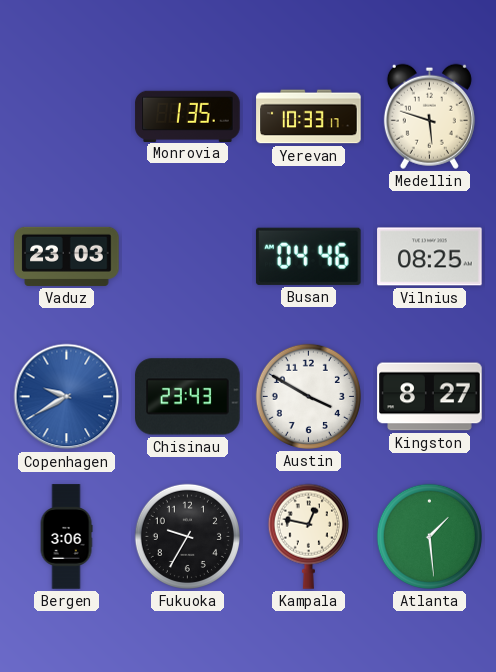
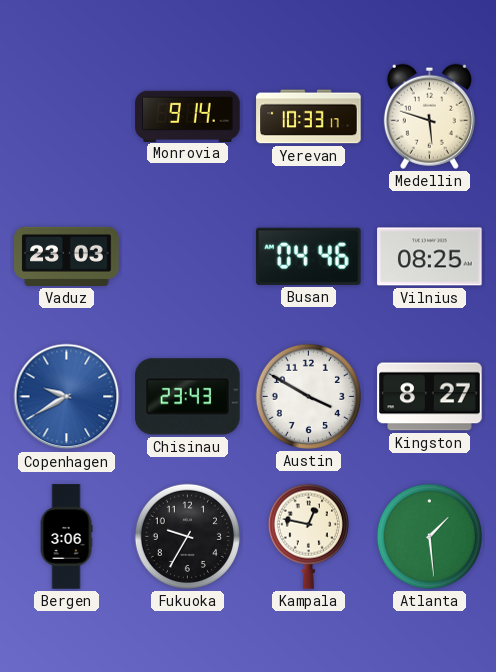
Monrovia: 1:35 -> 9:14
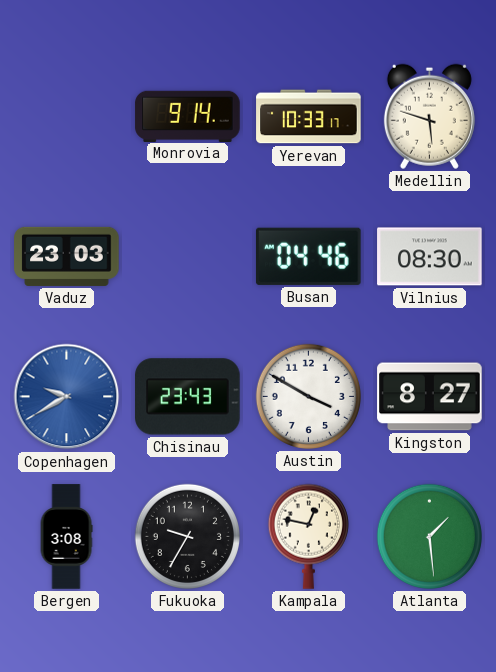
Vilnius: 08:25 -> 08:30
Bergen: 3:06 -> 3:08
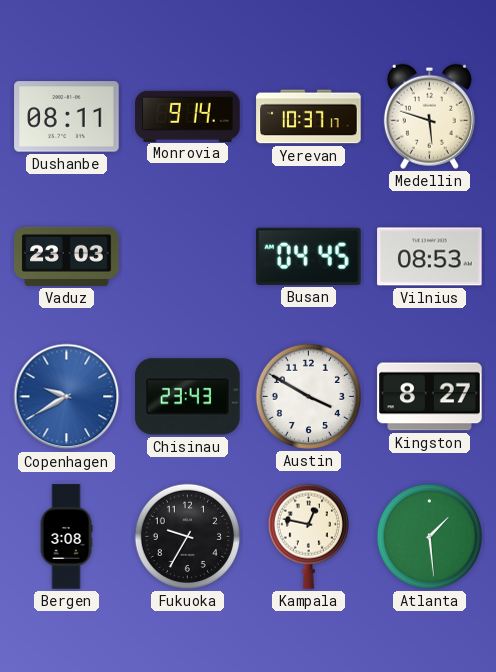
Dushanbe: none -> 08:11
Yerevan: 10:33 -> 10:37
Busan: 04:46 -> 04:45
Vilnius: 08:30 -> 08:53
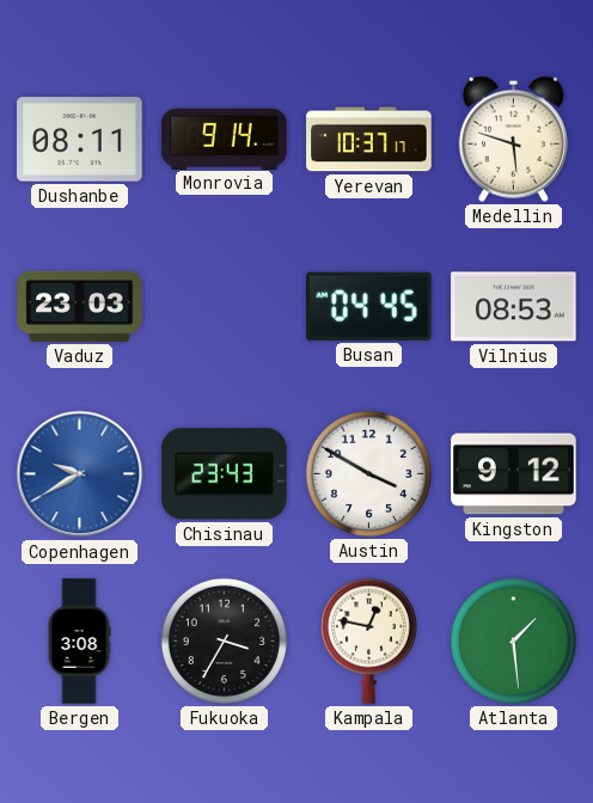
Kingston: 8:27 -> 9:12
Fukuoka: 9:35 -> 3:35
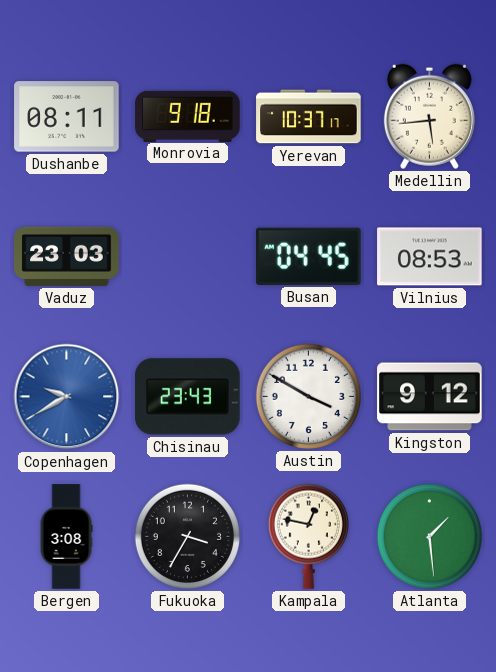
Monrovia: 9:14 -> 9:18
Medellin: 5:48 -> 5:44
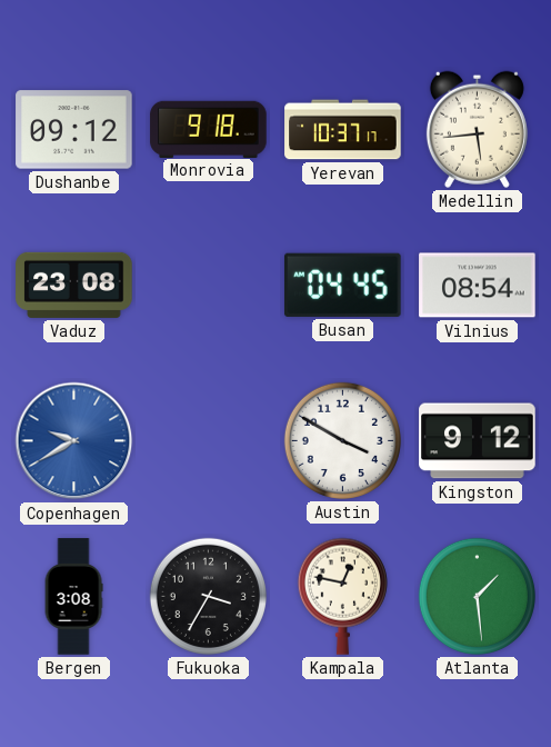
Dushanbe: 08:11 -> 09:12
Vaduz: 23:03 -> 23:08
Vilnius: 08:53 -> 08:54
Chisinau: 23:43 -> none
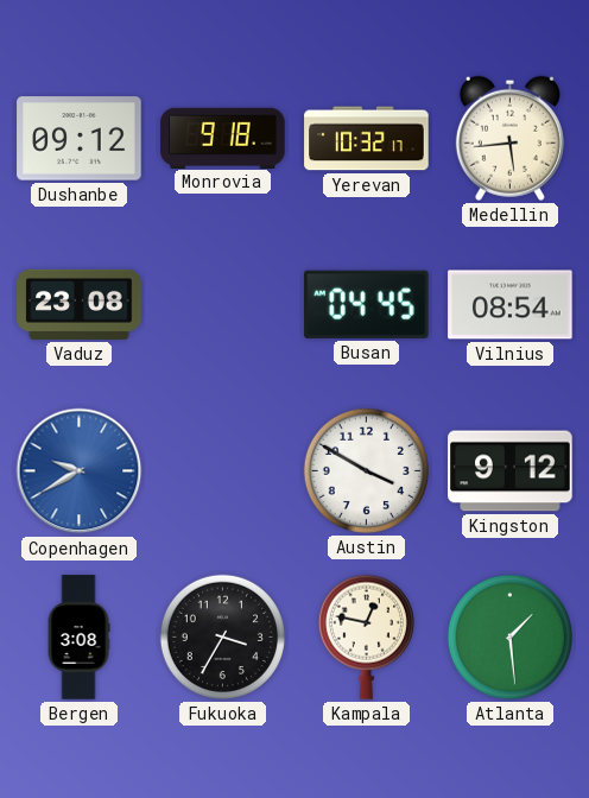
Yerevan: 10:37 -> 10:32
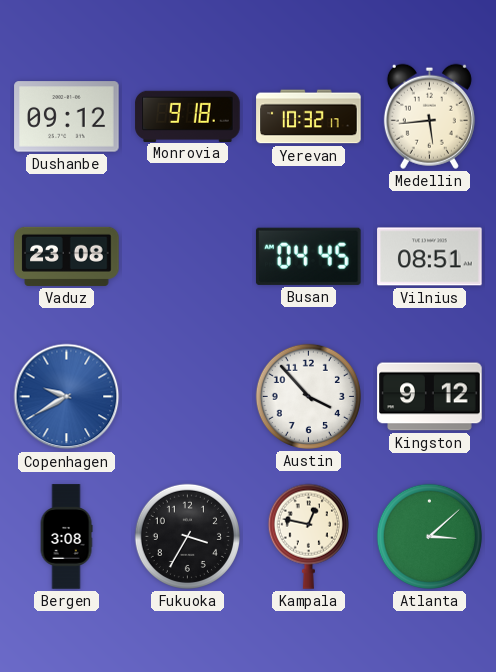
Vilnius: 08:54 -> 08:51
Austin: 3:50 -> 3:53
Atlanta: 1:29 -> 3:08
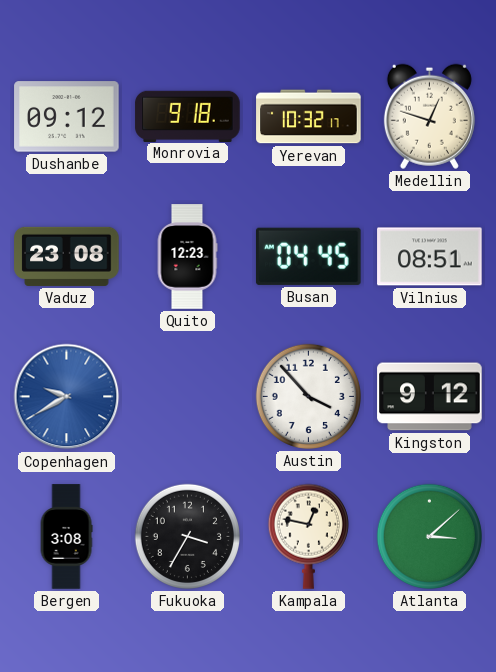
Medellin: 5:44 -> 12:48
Quito: none -> 12:23
